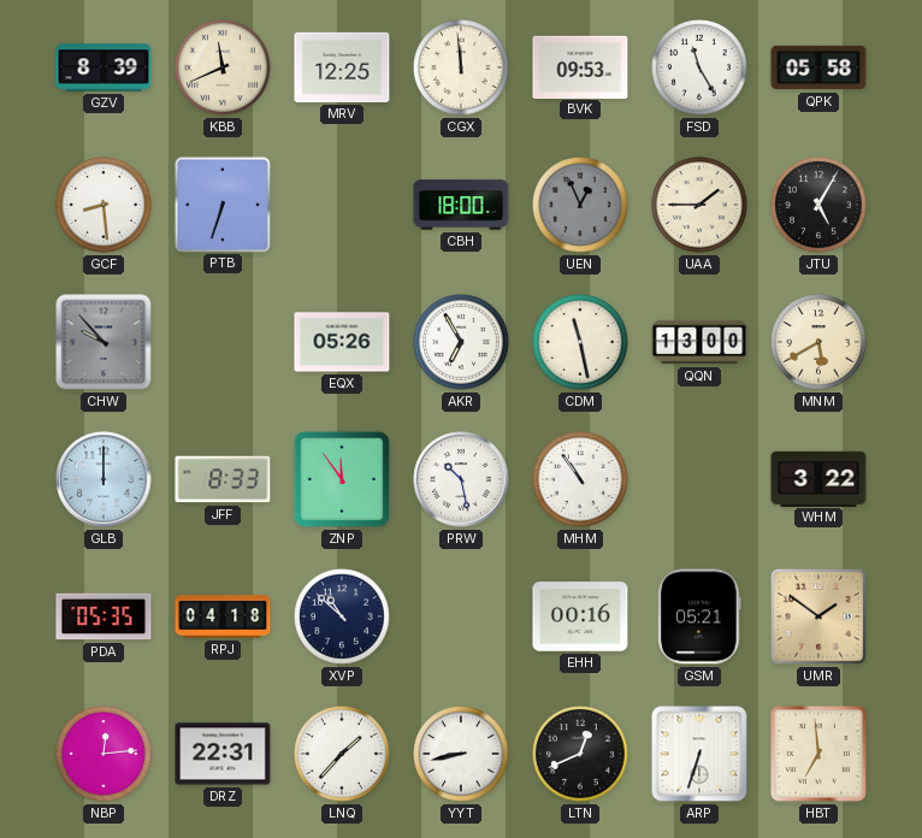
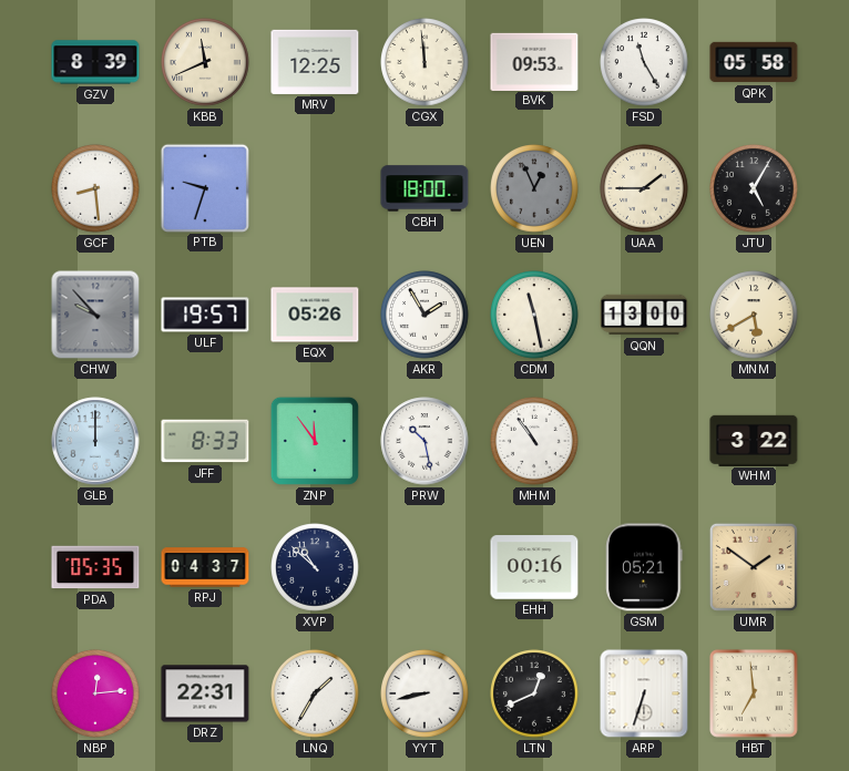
PTB: 6:33 -> 9:33
ULF: none -> 19:57
AKR: 6:55 -> 1:55
RPJ: 04:18 -> 04:37
LNQ: 1:37 -> 1:35
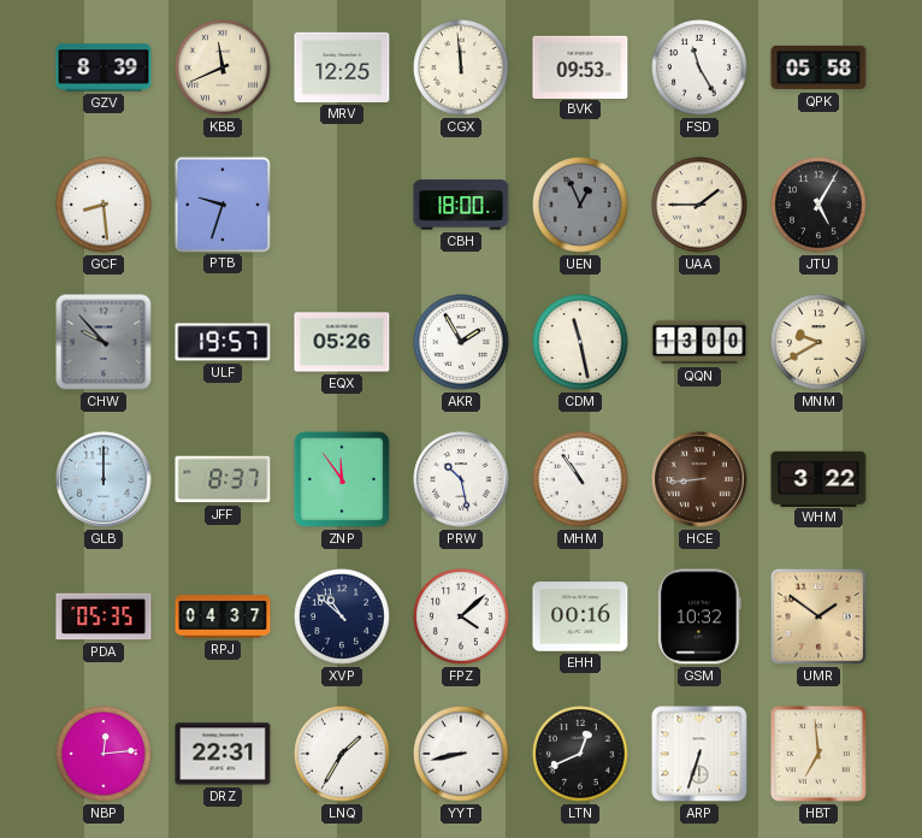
MNM: 5:40 -> 9:40
JFF: 8:33 -> 8:37
HCE: none -> 8:44
FPZ: none -> 4:08
GSM: 05:21 -> 10:32
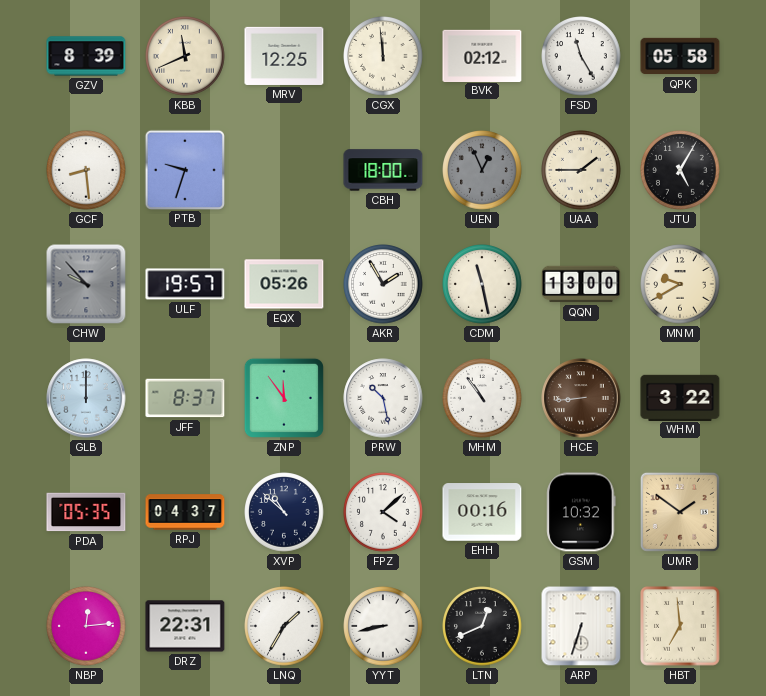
BVK: 09:53 -> 02:12
